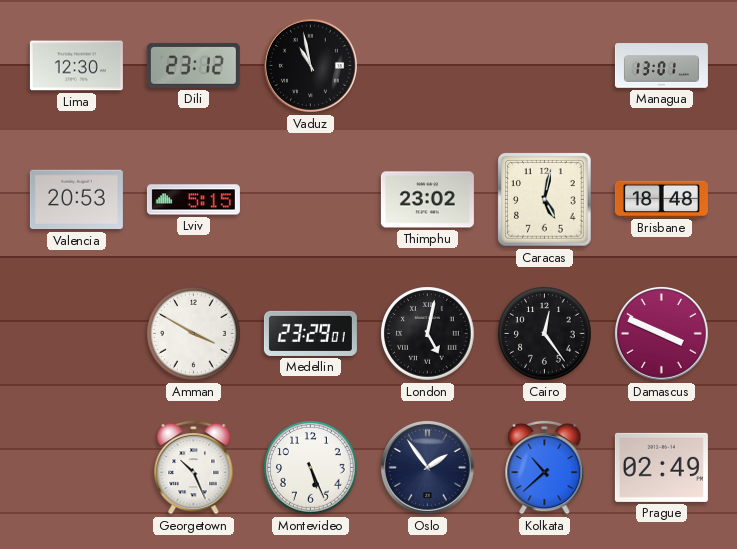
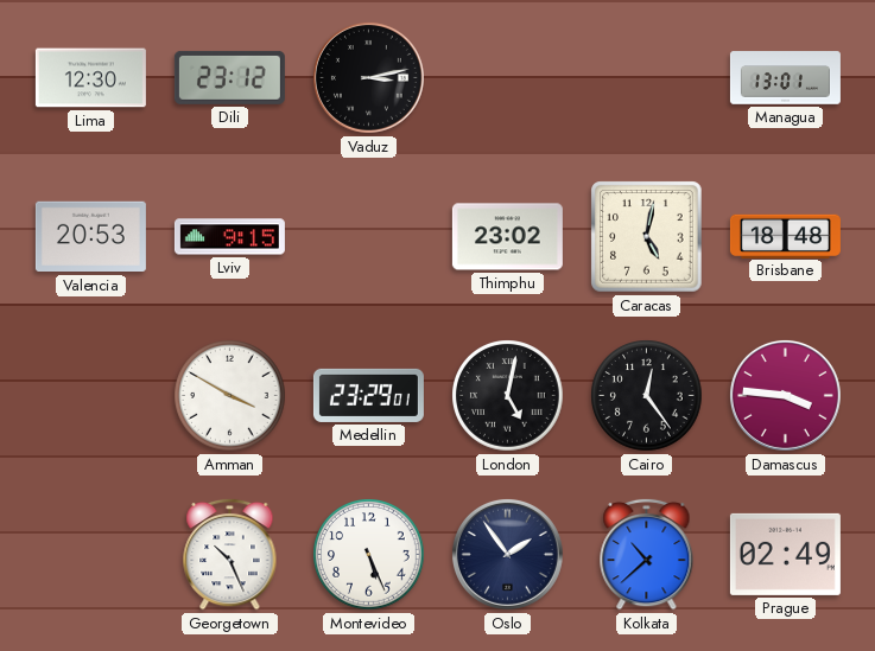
Vaduz: 10:58 -> 3:13
Lviv: 5:15 -> 9:15
Damascus: 3:49 -> 3:46
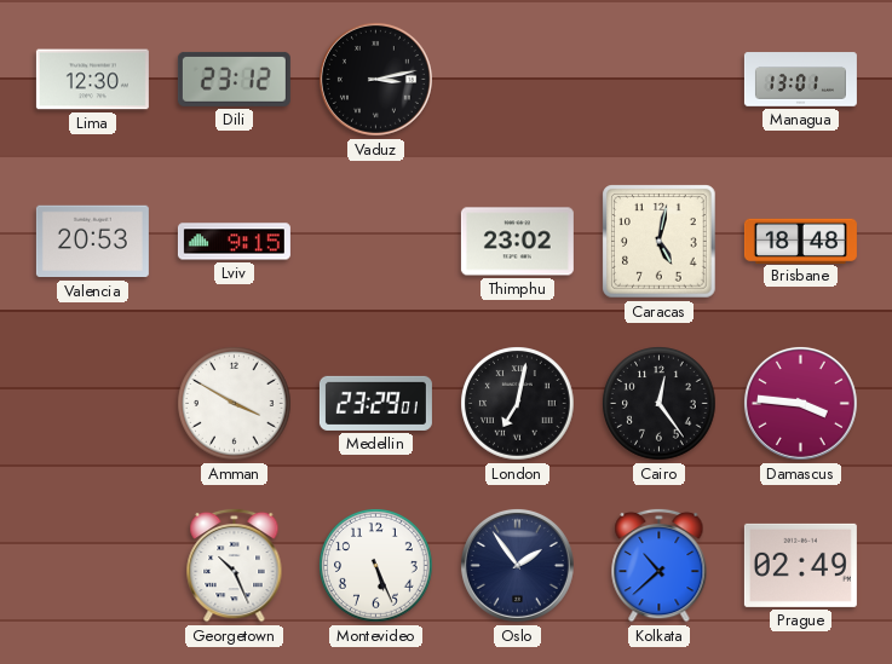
London: 5:02 -> 7:02
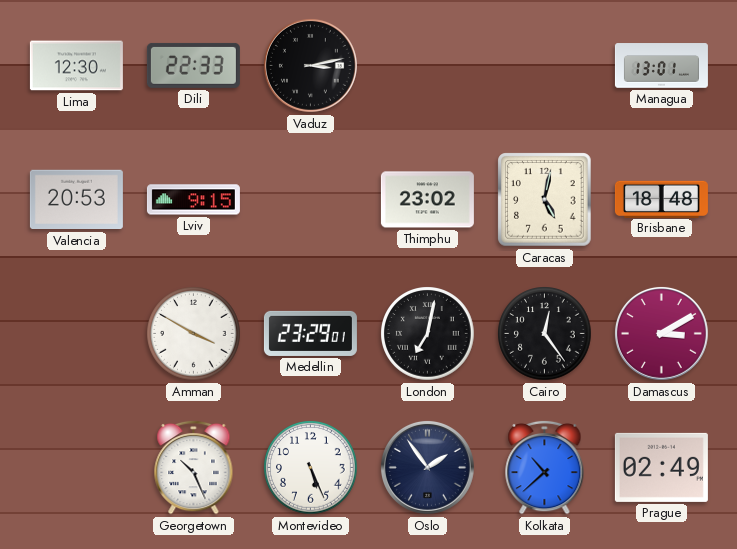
Dili: 23:12 -> 22:33
Damascus: 3:46 -> 3:10
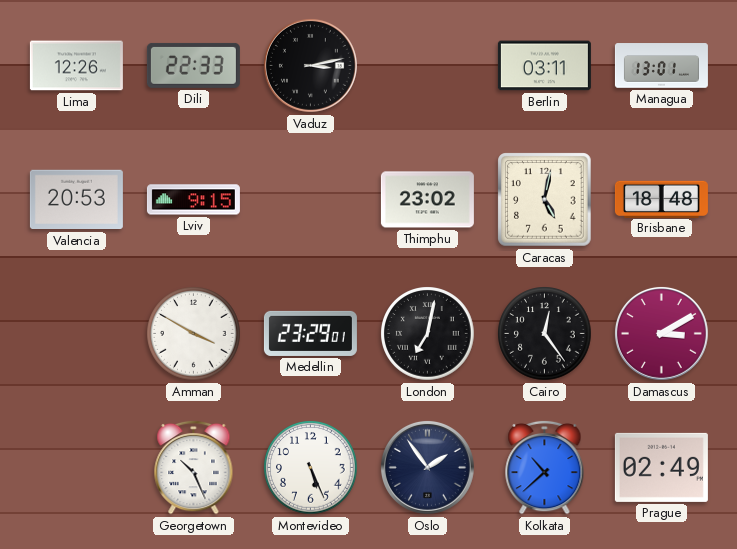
Lima: 12:30 -> 12:26
Berlin: none -> 03:11
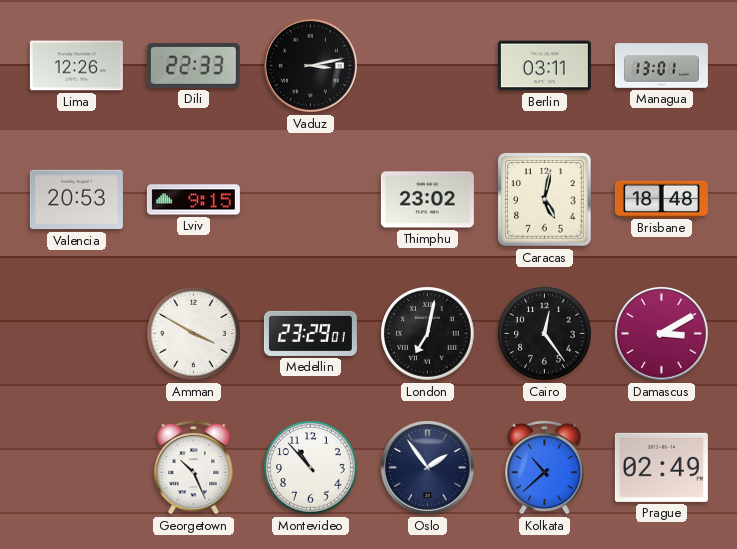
Montevideo: 5:26 -> 10:53
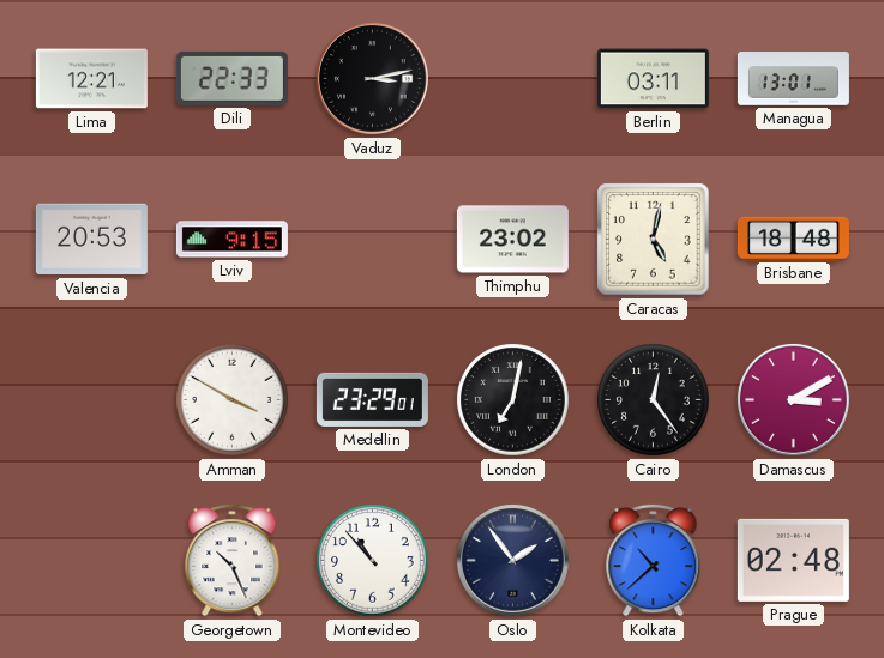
Lima: 12:26 -> 12:21
Prague: 02:49 -> 02:48
